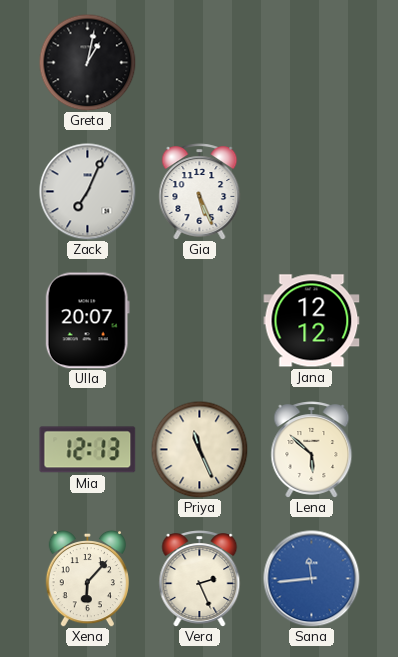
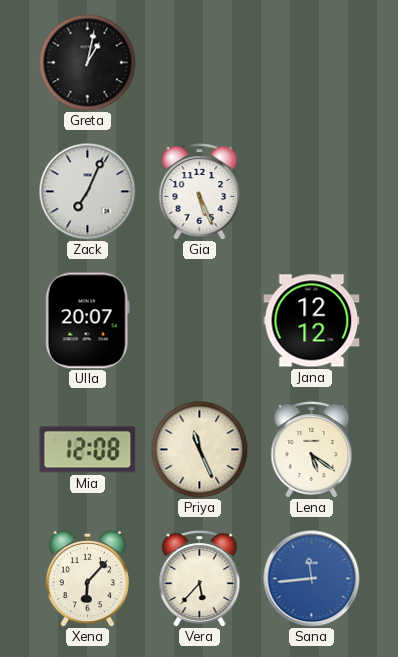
Mia: 12:13 -> 12:08
Lena: 5:52 -> 5:21
Vera: 2:26 -> 5:37
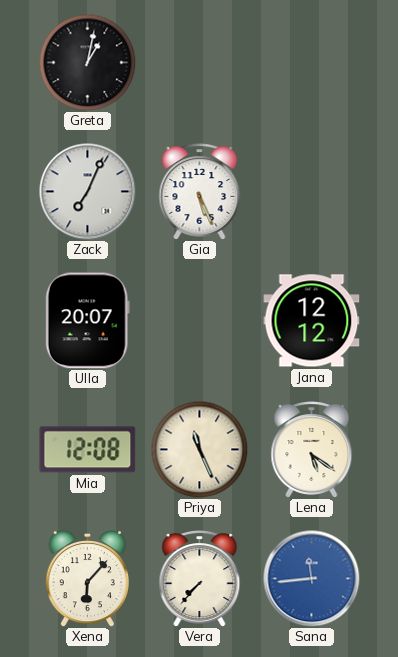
Vera: 5:37 -> 7:37
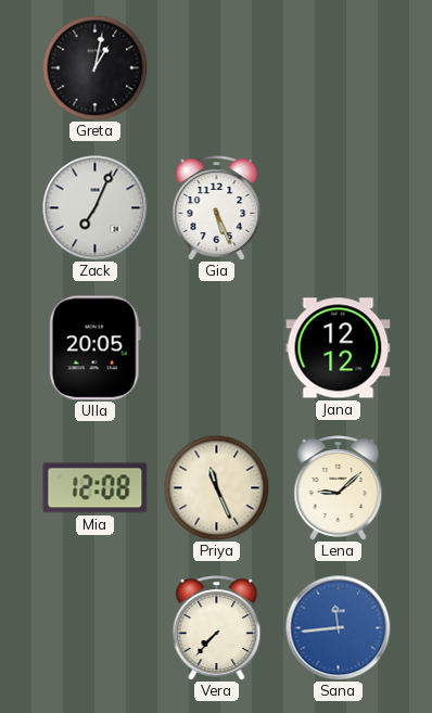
Ulla: 20:07 -> 20:05
Lena: 5:21 -> 9:08
Xena: 6:07 -> none
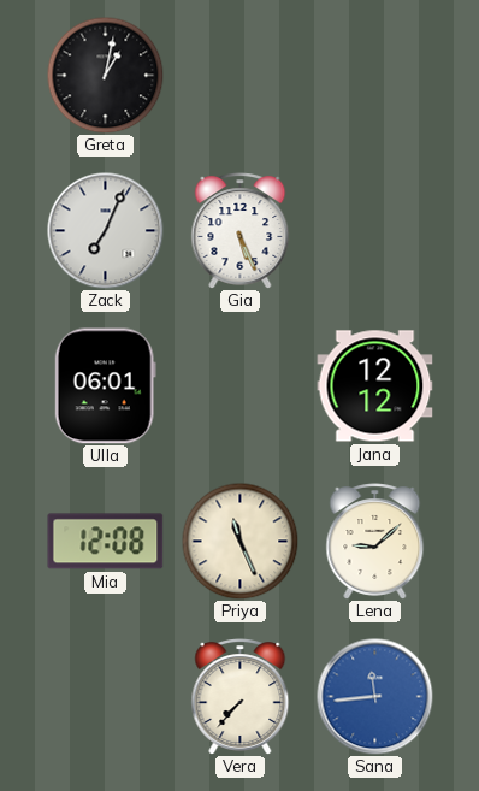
Ulla: 20:05 -> 06:01
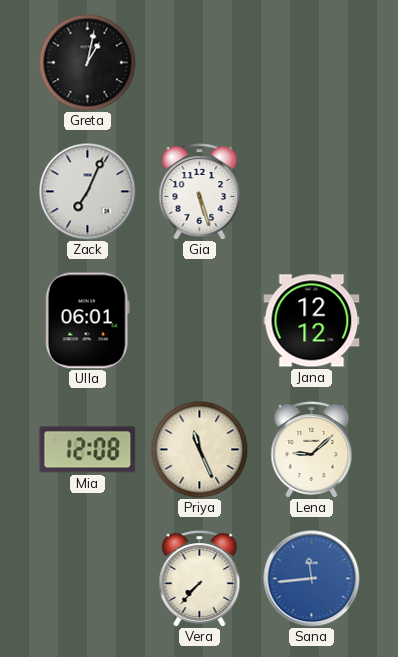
Gia: 5:26 -> 5:27
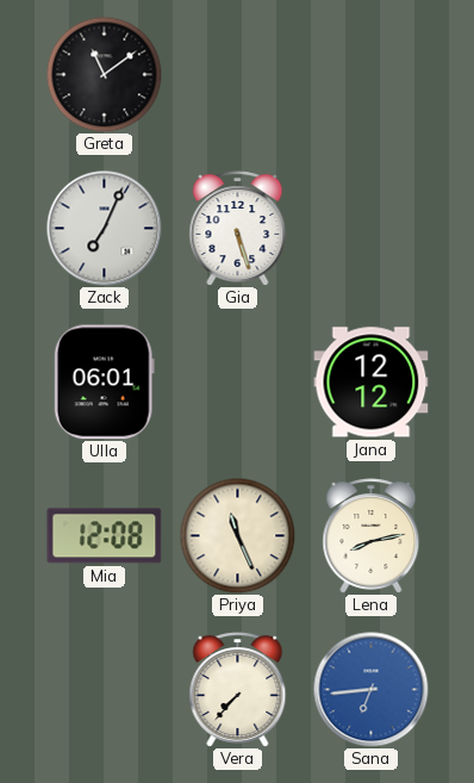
Greta: 1:02 -> 11:09
Lena: 9:08 -> 8:13
Sana: 11:44 -> 6:44
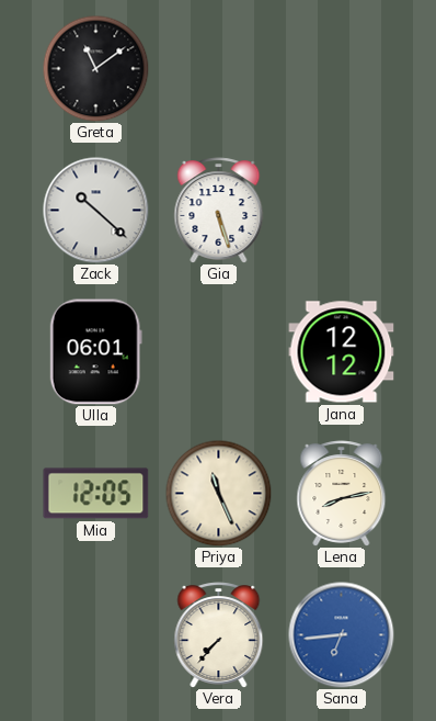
Zack: 7:04 -> 10:22
Mia: 12:08 -> 12:05
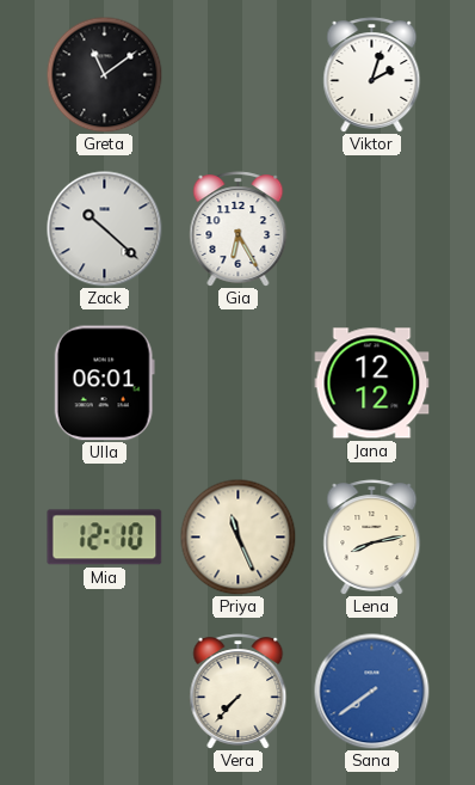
Viktor: none -> 2:03
Gia: 5:27 -> 6:25
Mia: 12:05 -> 12:10
Sana: 6:44 -> 7:39
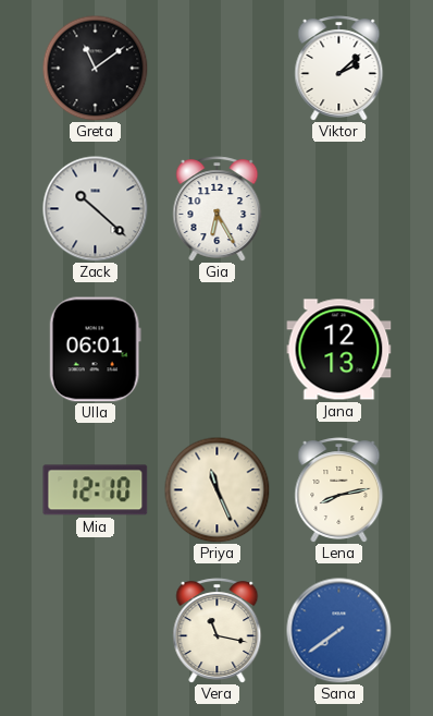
Viktor: 2:03 -> 2:08
Jana: 12:12 -> 12:13
Vera: 7:37 -> 11:17
